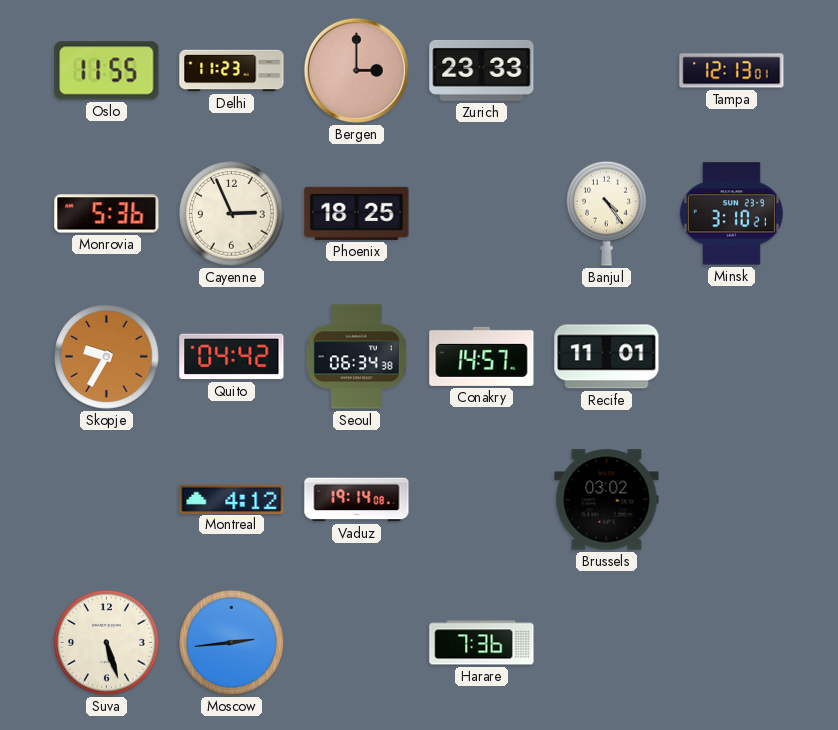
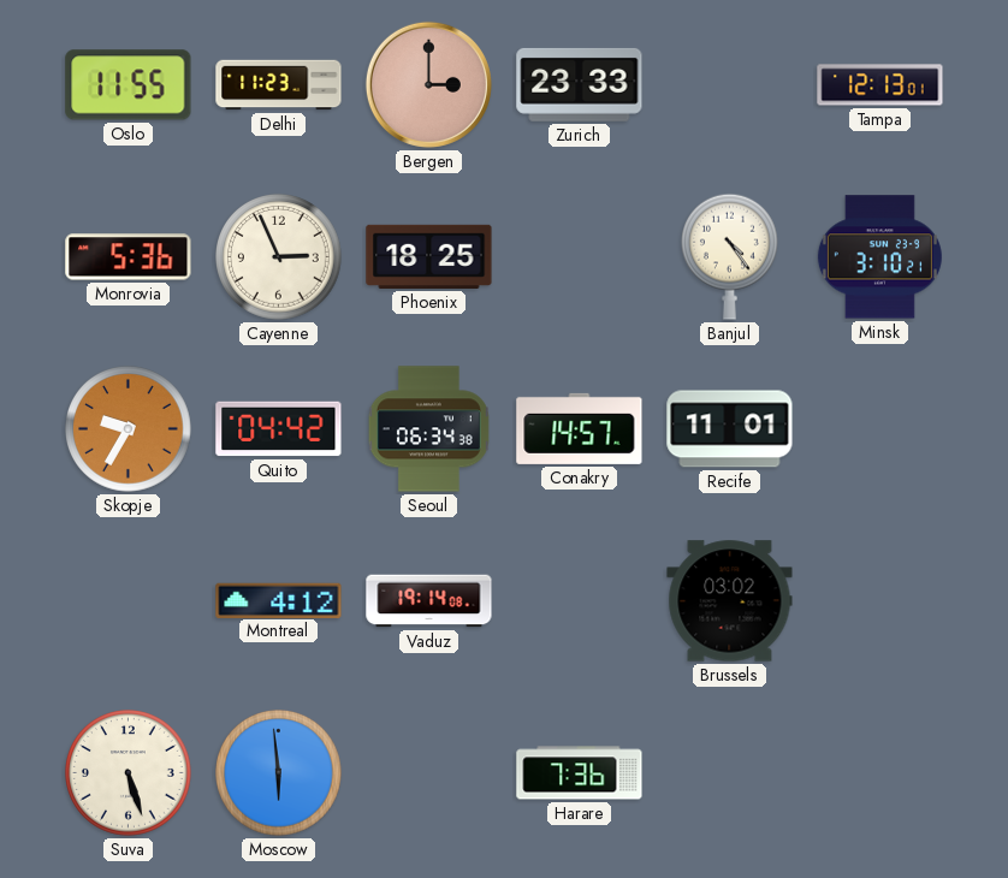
Moscow: 2:44 -> 5:59
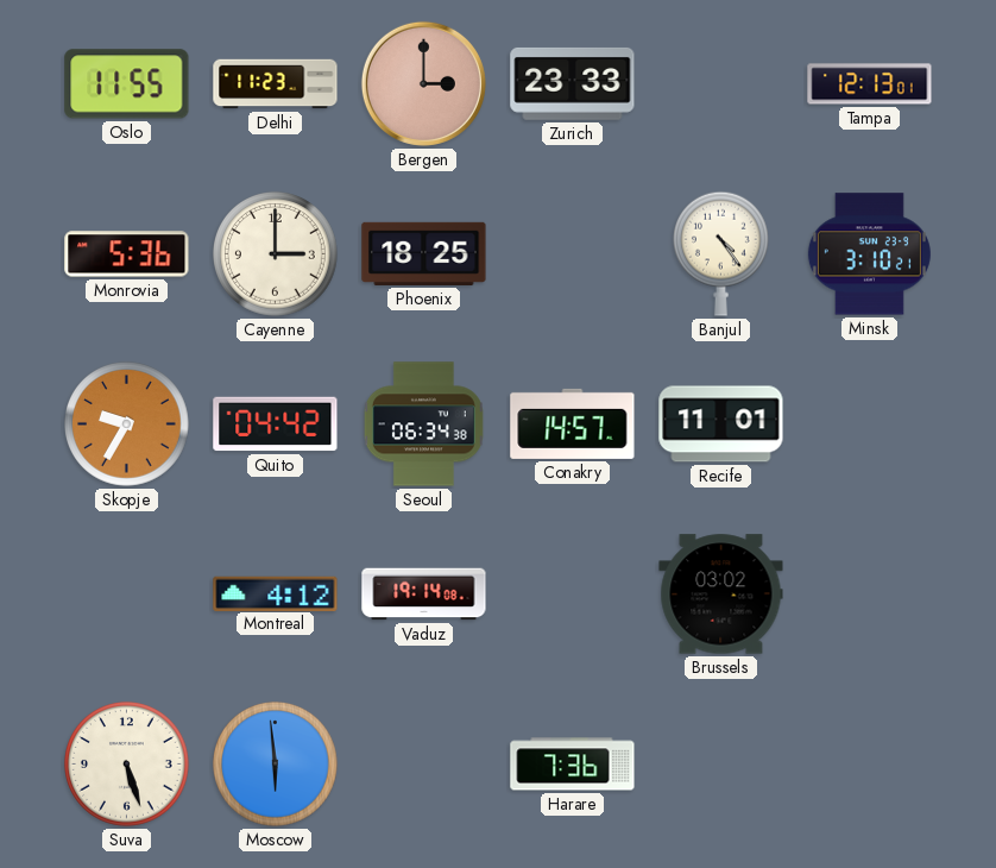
Cayenne: 2:56 -> 3:00
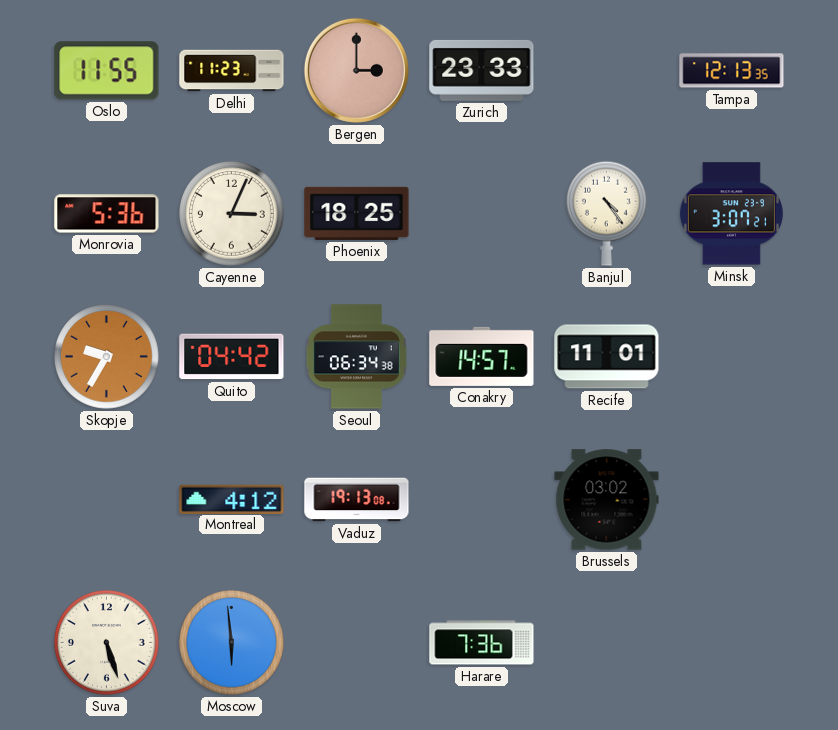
Tampa: 12:13:01 -> 12:13:35
Cayenne: 3:00 -> 3:04
Minsk: 3:10 -> 3:07
Vaduz: 19:14 -> 19:13
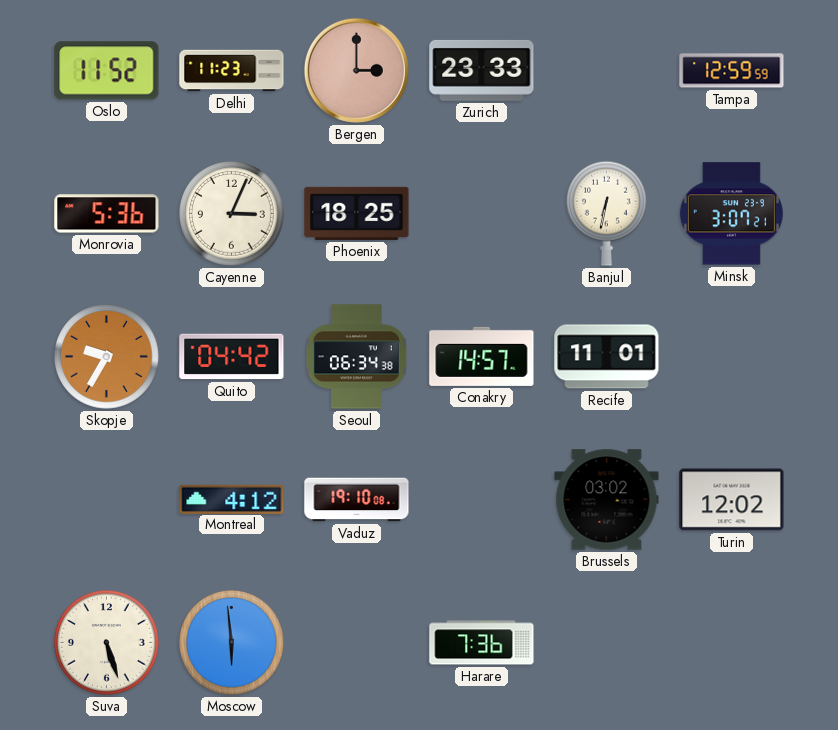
Oslo: 11:55 -> 11:52
Tampa: 12:13 -> 12:59
Banjul: 4:24 -> 6:32
Vaduz: 19:13 -> 19:10
Turin: none -> 12:02
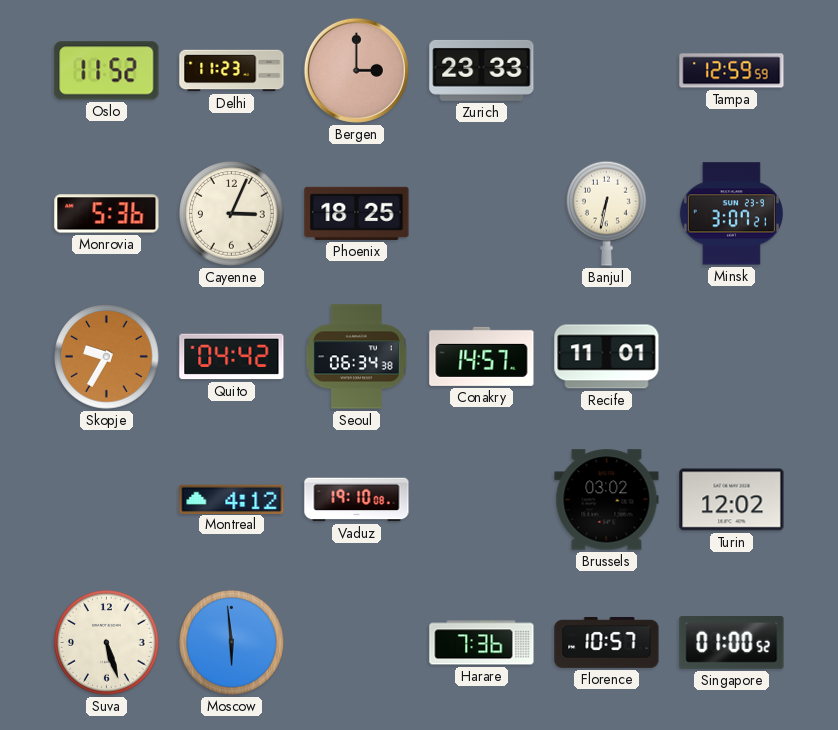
Florence: none -> 10:57
Singapore: none -> 01:00
